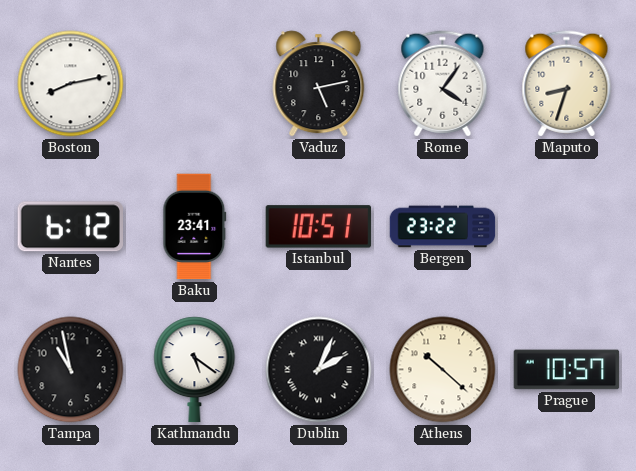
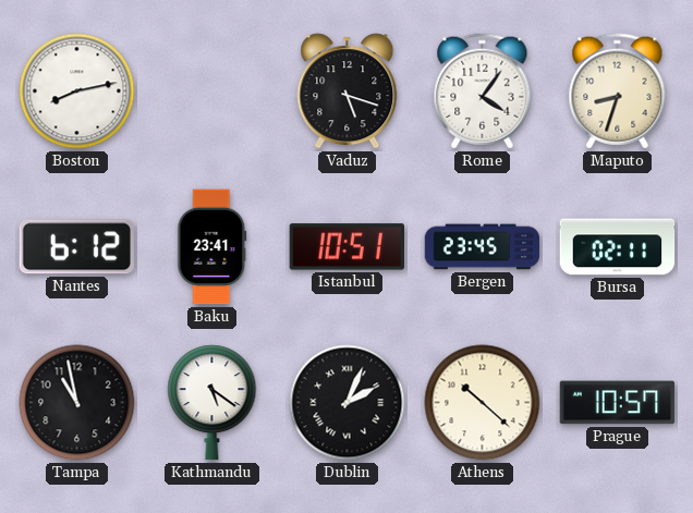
Vaduz: 5:13 -> 5:18
Bergen: 23:22 -> 23:45
Bursa: none -> 02:11
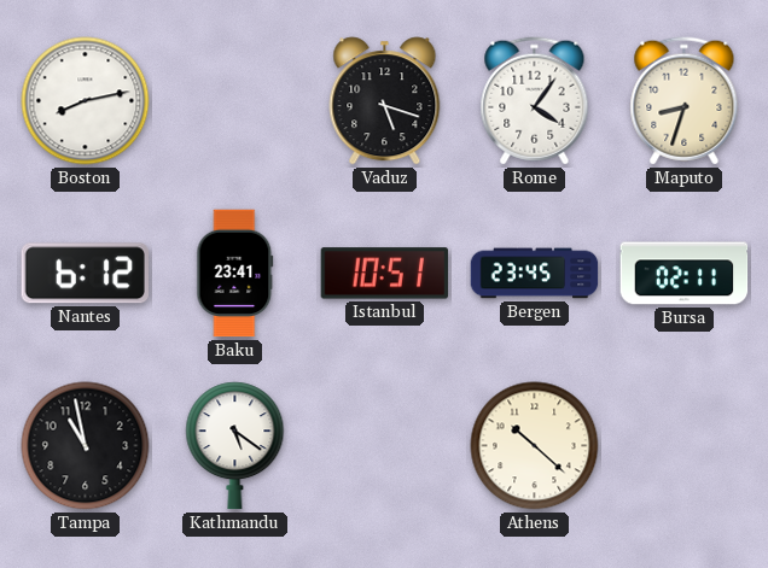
Dublin: 2:04 -> none
Prague: 10:57 -> none
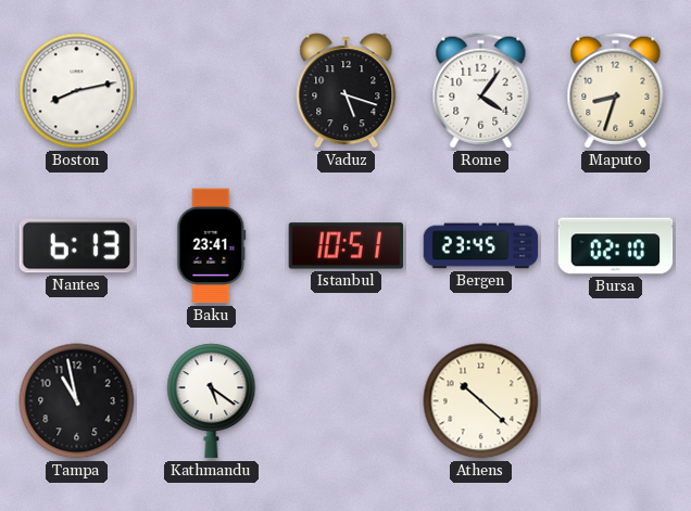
Nantes: 6:12 -> 6:13
Bursa: 02:11 -> 02:10
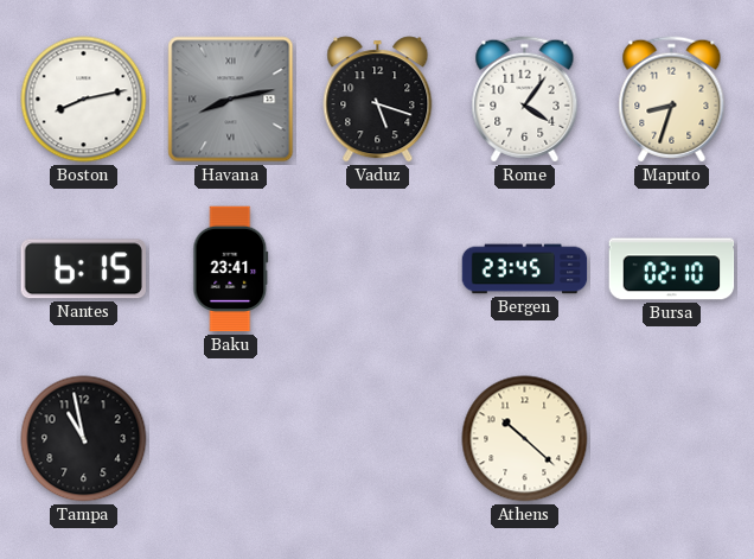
Havana: none -> 8:13
Nantes: 6:13 -> 6:15
Istanbul: 10:51 -> none
Kathmandu: 5:21 -> none
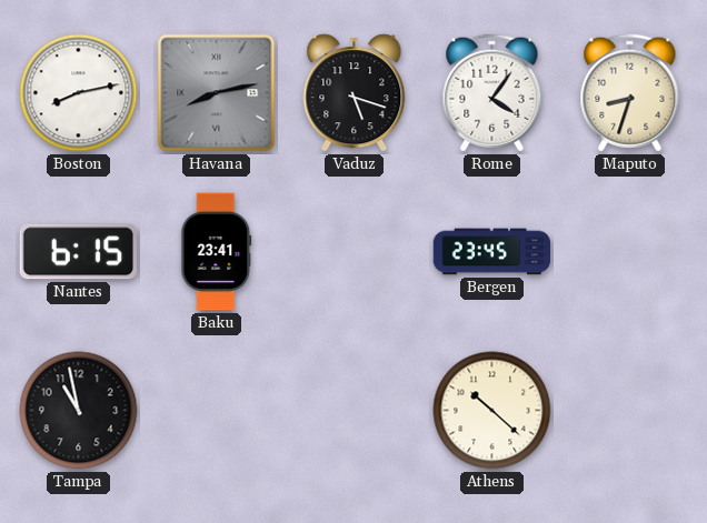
Bursa: 02:10 -> none
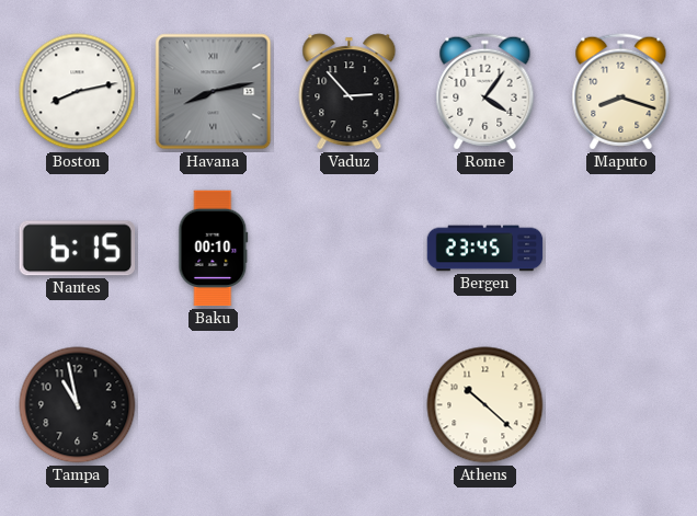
Vaduz: 5:18 -> 2:53
Maputo: 8:33 -> 8:18
Baku: 23:41 -> 00:10
